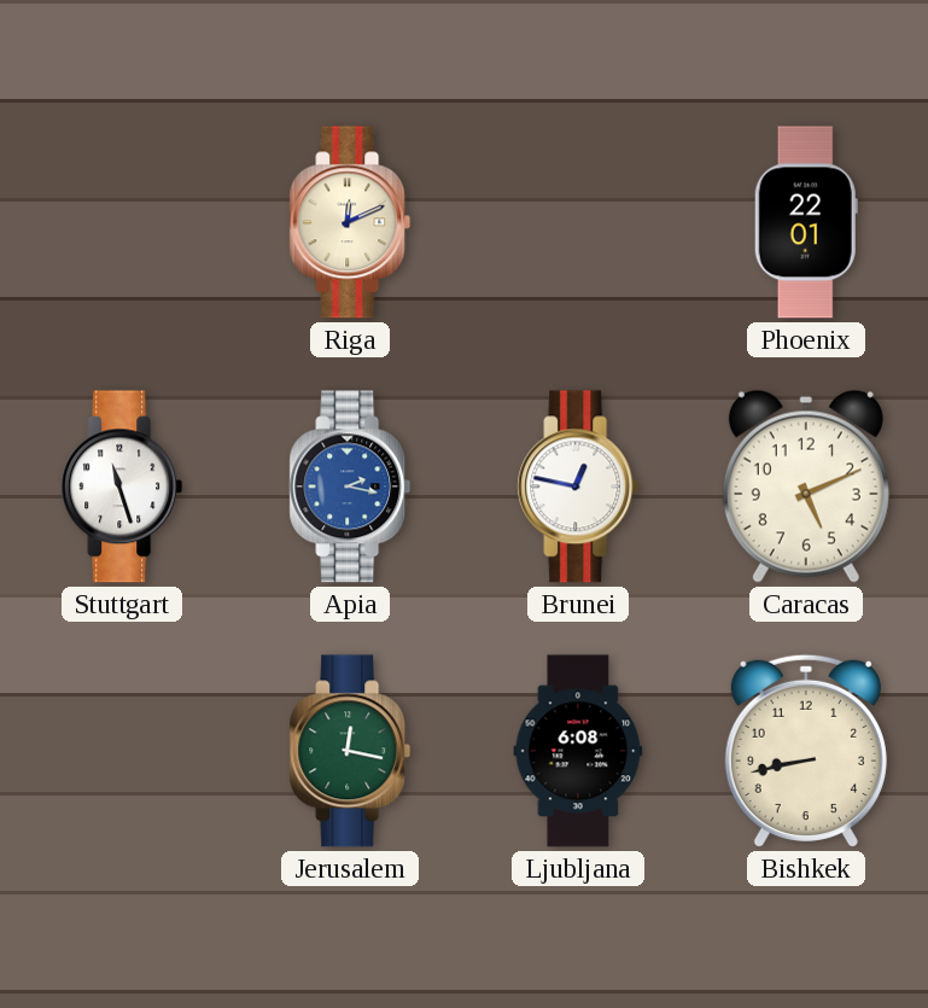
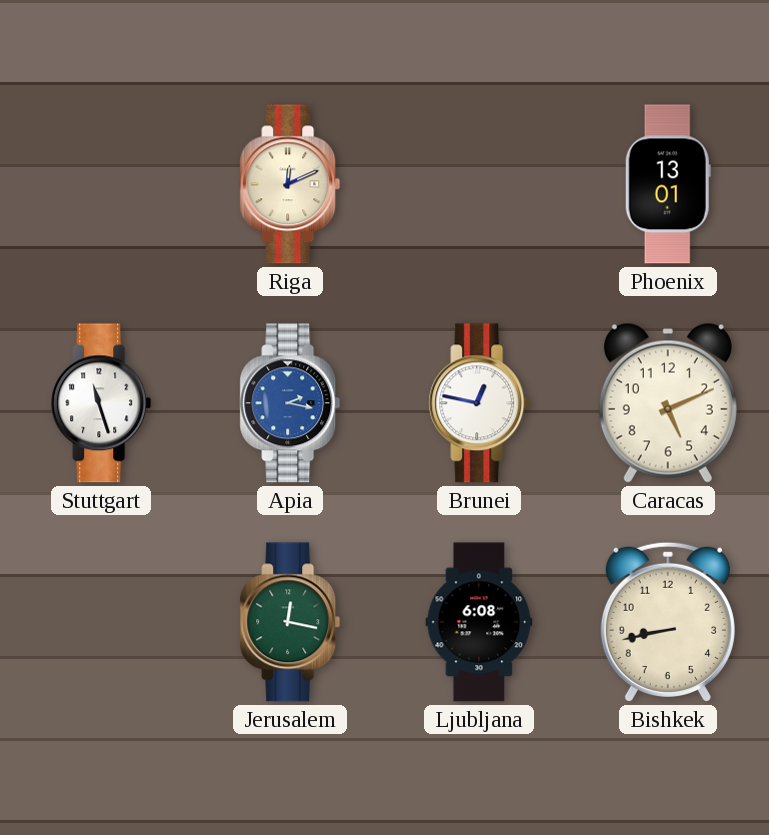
Phoenix: 22:01 -> 13:01
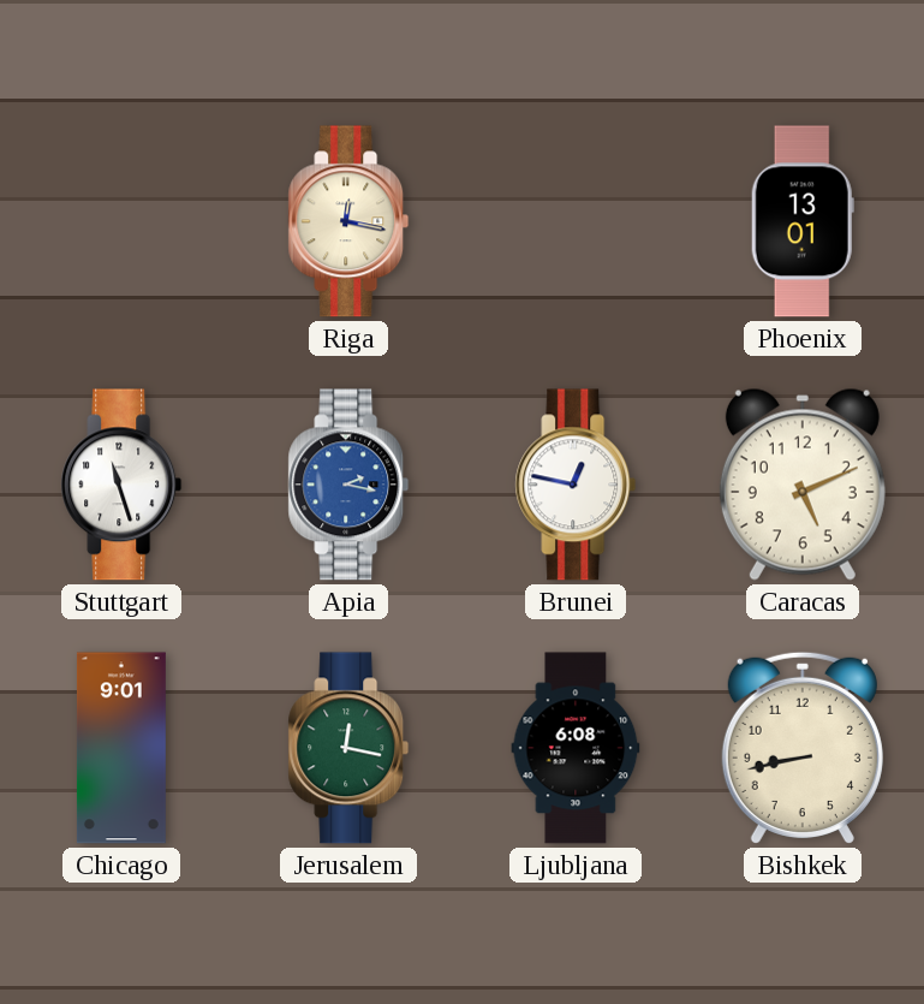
Riga: 12:11 -> 12:17
Chicago: none -> 9:01
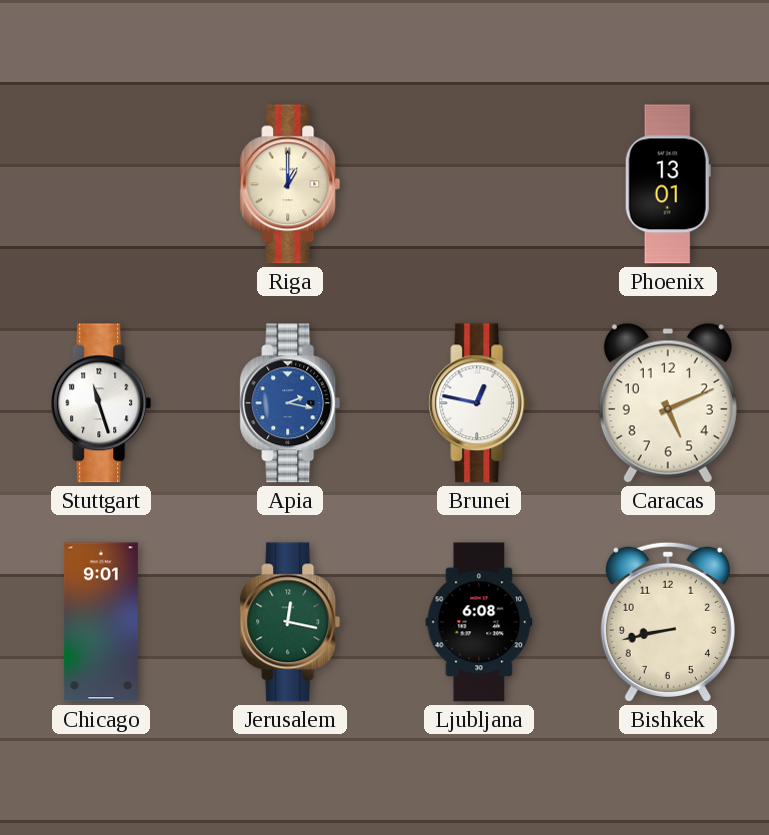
Riga: 12:17 -> 1:00
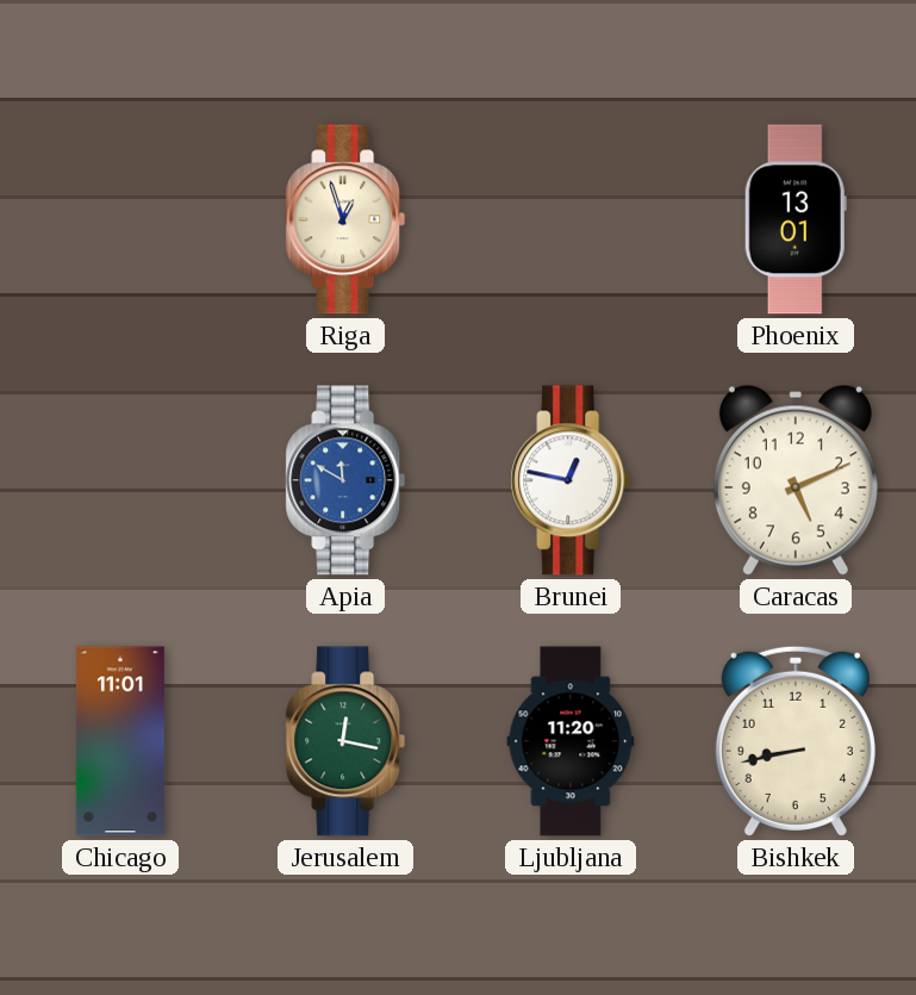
Riga: 1:00 -> 12:57
Stuttgart: 11:27 -> none
Apia: 2:17 -> 11:50
Chicago: 9:01 -> 11:01
Ljubljana: 6:08 -> 11:20
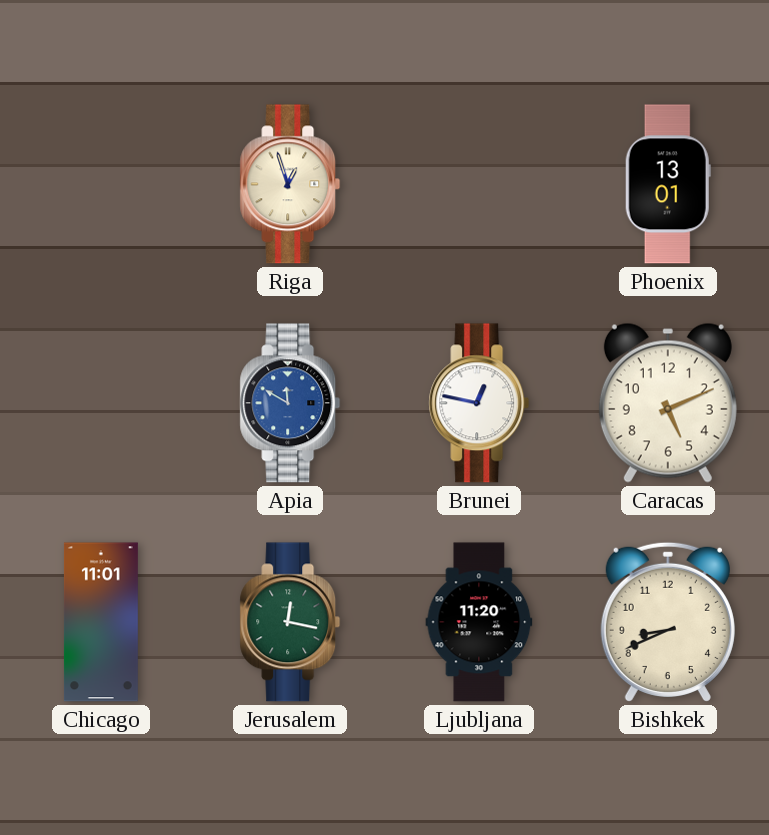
Bishkek: 8:43 -> 8:41
